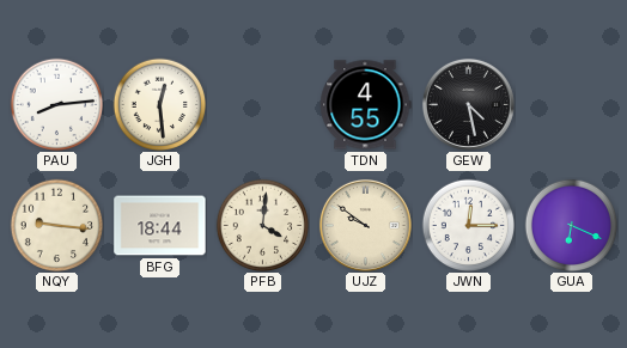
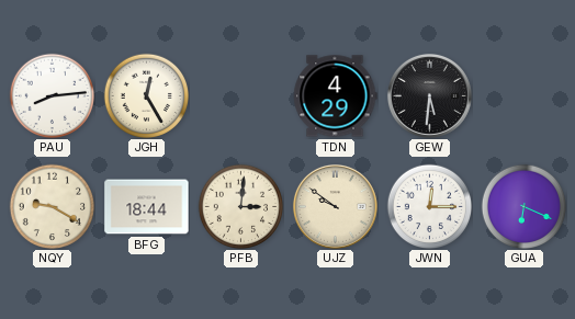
JGH: 12:29 -> 12:25
TDN: 4:55 -> 4:29
GEW: 4:28 -> 5:31
NQY: 9:16 -> 9:20
PFB: 4:01 -> 3:01
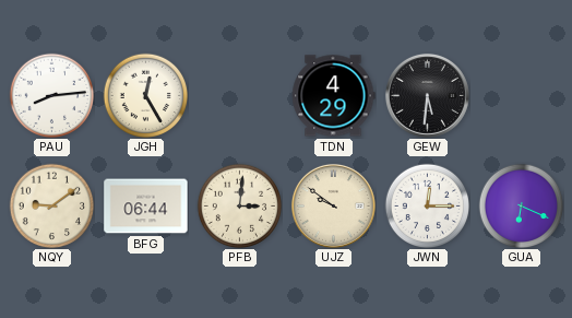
NQY: 9:20 -> 9:09
BFG: 18:44 -> 06:44
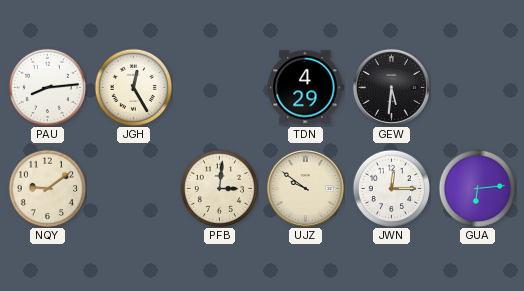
BFG: 06:44 -> none
GUA: 6:19 -> 6:14
